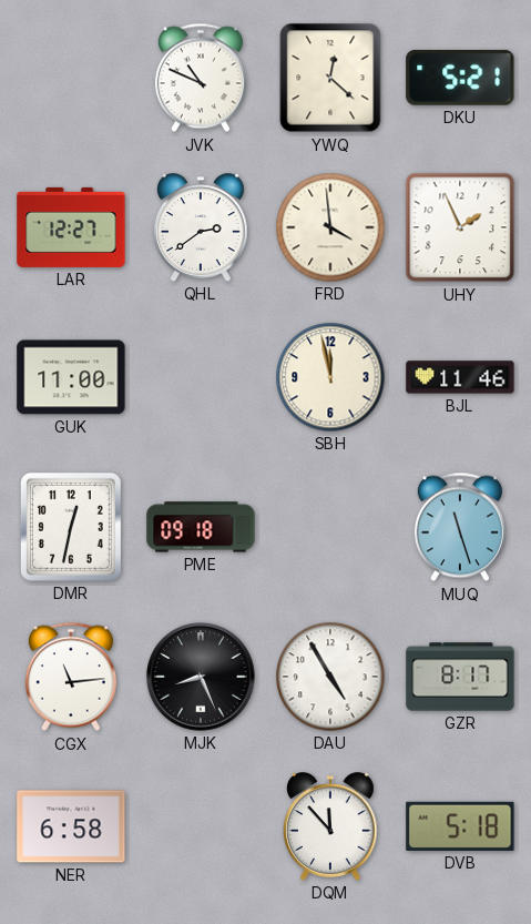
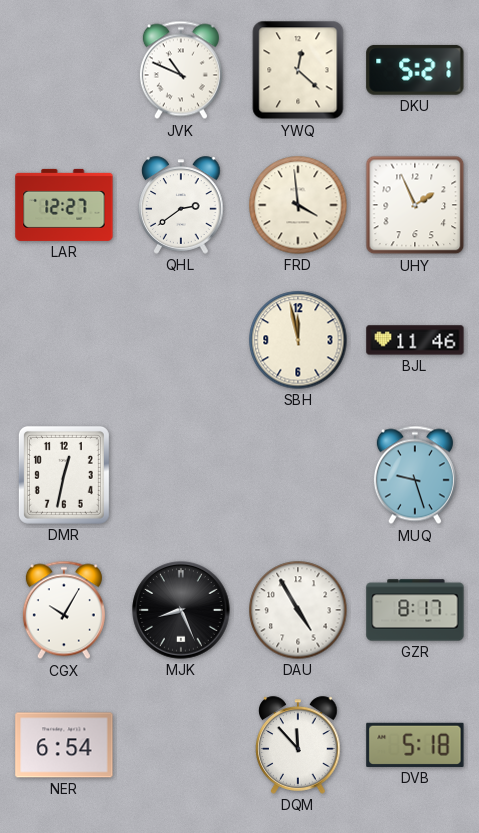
GUK: 11:00 -> none
PME: 09:18 -> none
MUQ: 11:27 -> 9:27
CGX: 11:14 -> 10:05
NER: 6:58 -> 6:54
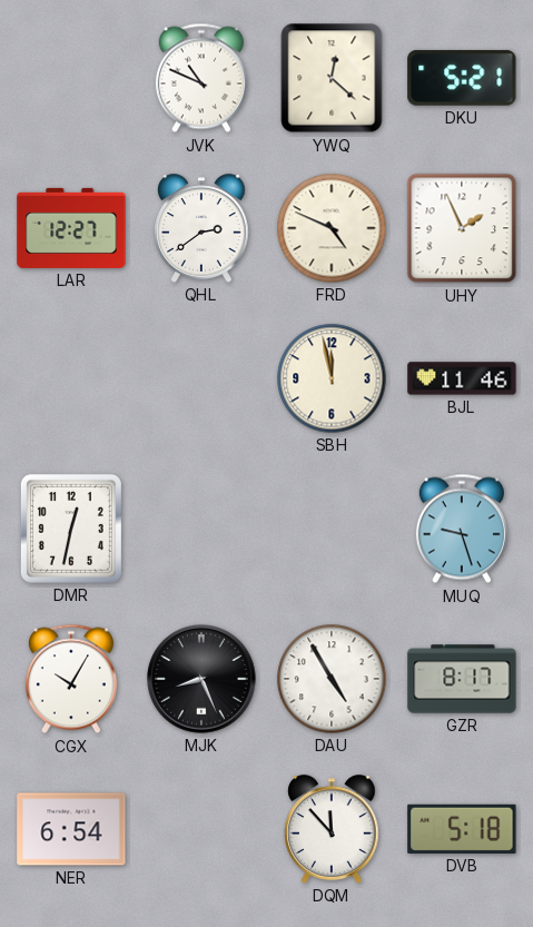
FRD: 3:59 -> 4:49
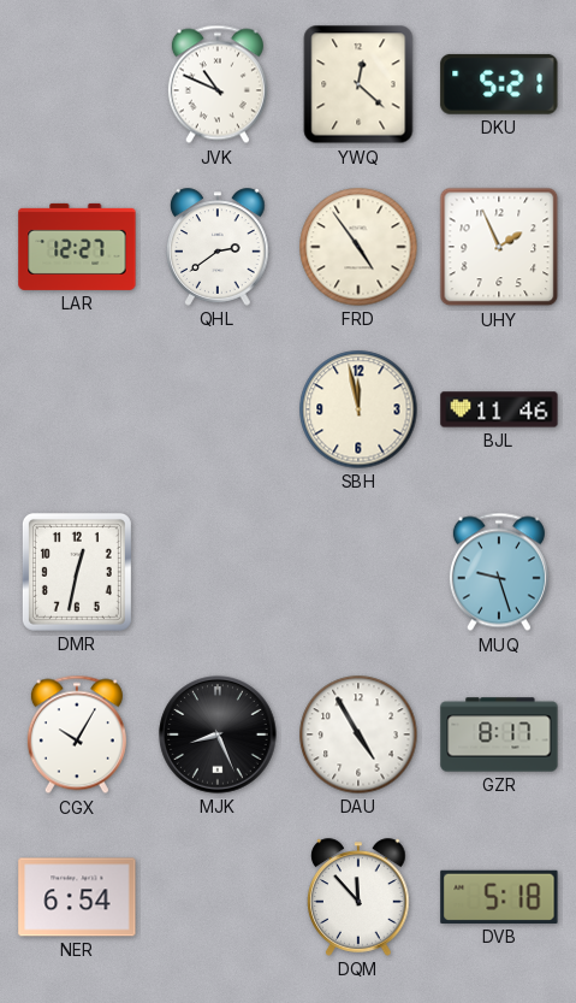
FRD: 4:49 -> 4:54
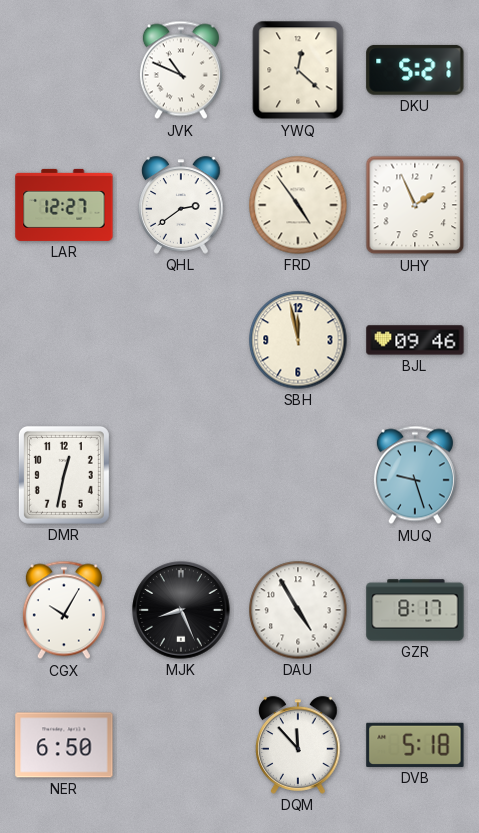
BJL: 11:46 -> 09:46
NER: 6:54 -> 6:50
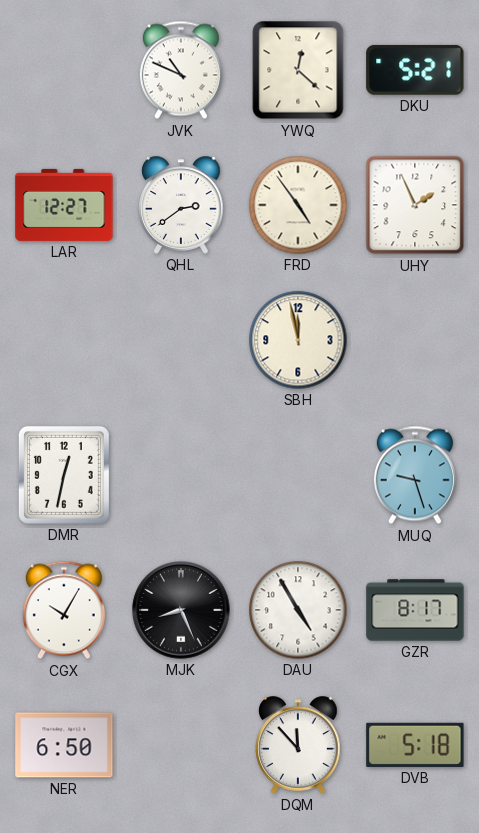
BJL: 09:46 -> none
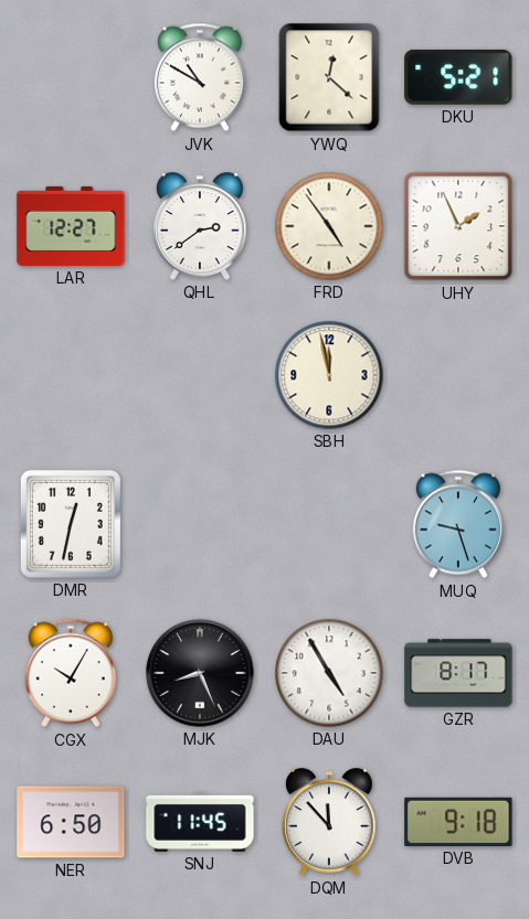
JVK: 10:49 -> 10:50
SNJ: none -> 11:45
DVB: 5:18 -> 9:18
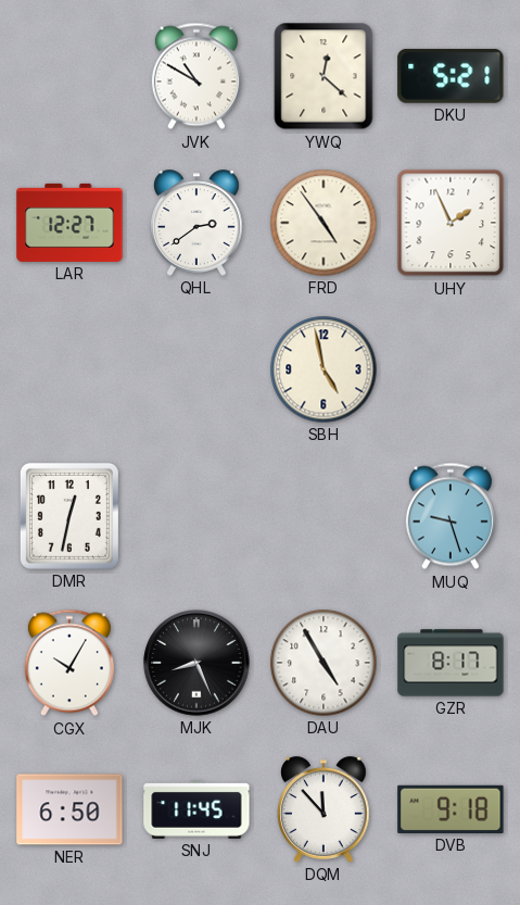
SBH: 11:58 -> 4:58
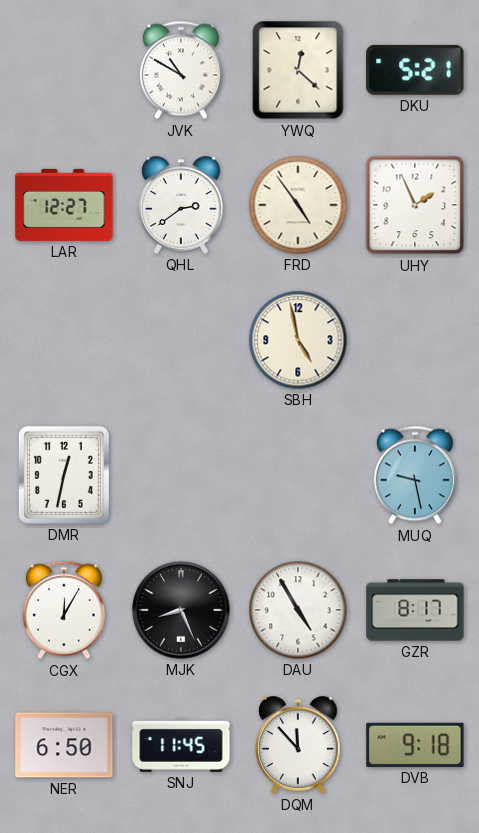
MUQ: 9:27 -> 9:28
CGX: 10:05 -> 12:05
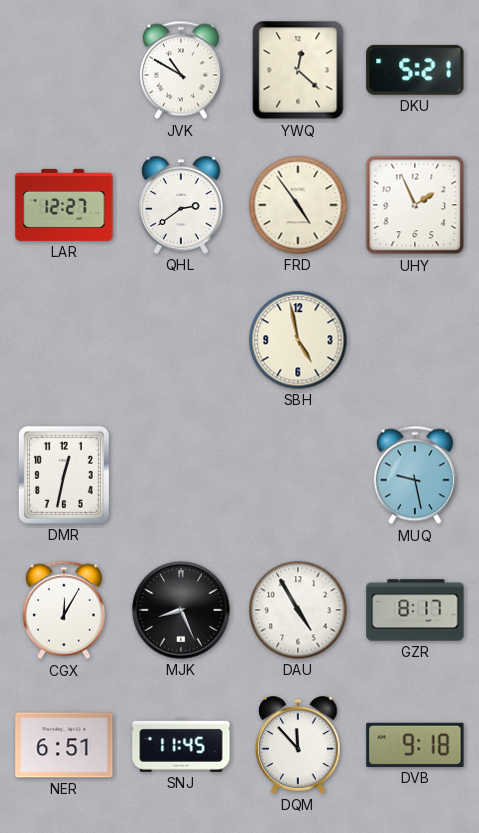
NER: 6:50 -> 6:51
